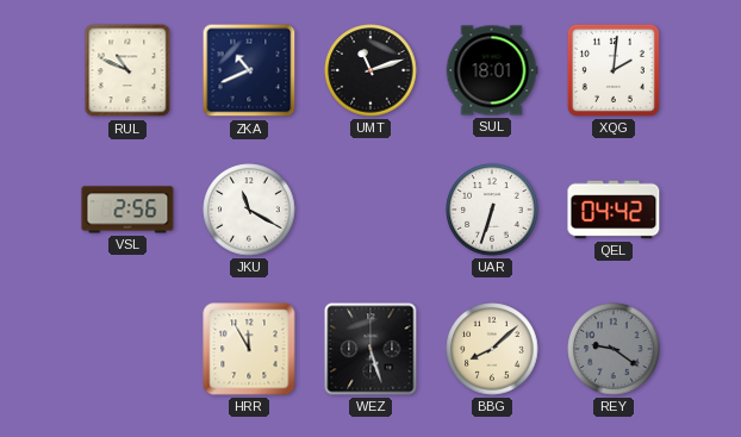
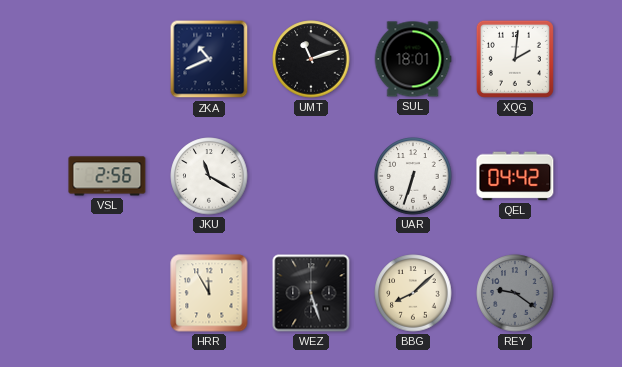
RUL: 10:49 -> none
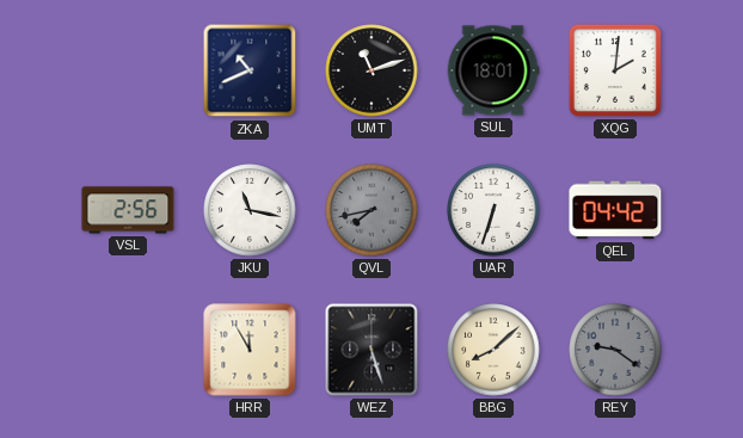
JKU: 11:20 -> 11:17
QVL: none -> 7:43
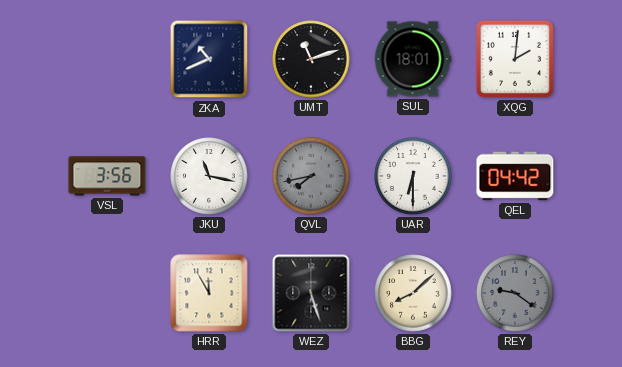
VSL: 2:56 -> 3:56
UAR: 6:33 -> 6:30
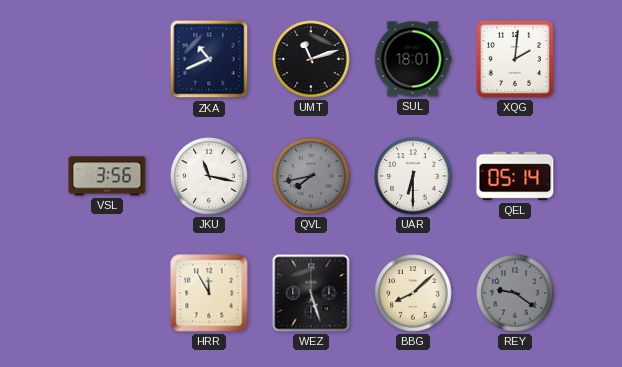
QEL: 04:42 -> 05:14
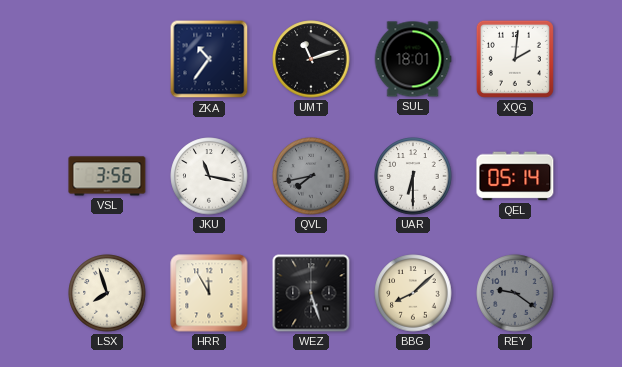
ZKA: 10:41 -> 10:36
LSX: none -> 7:57
